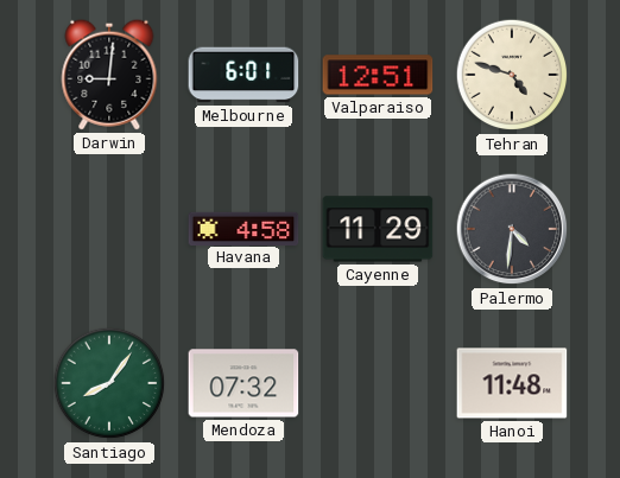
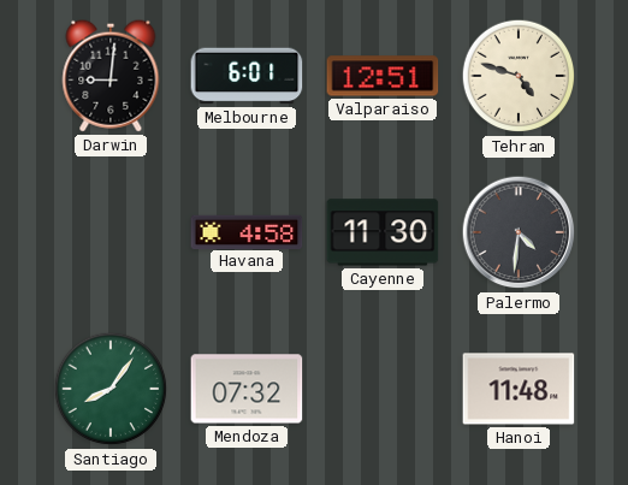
Cayenne: 11:29 -> 11:30
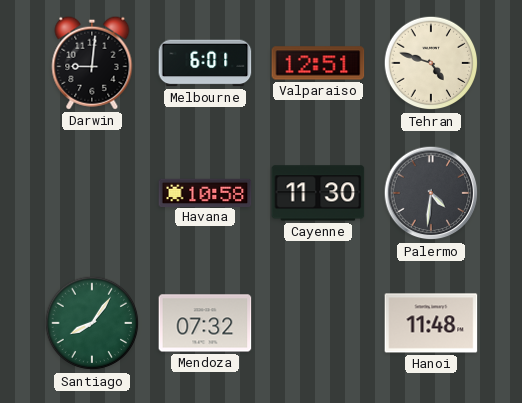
Havana: 4:58 -> 10:58
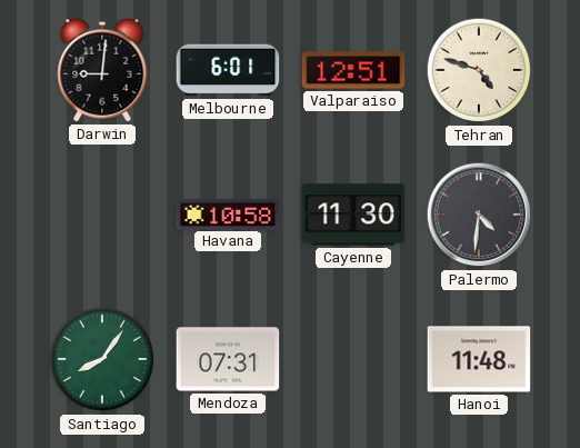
Mendoza: 07:32 -> 07:31
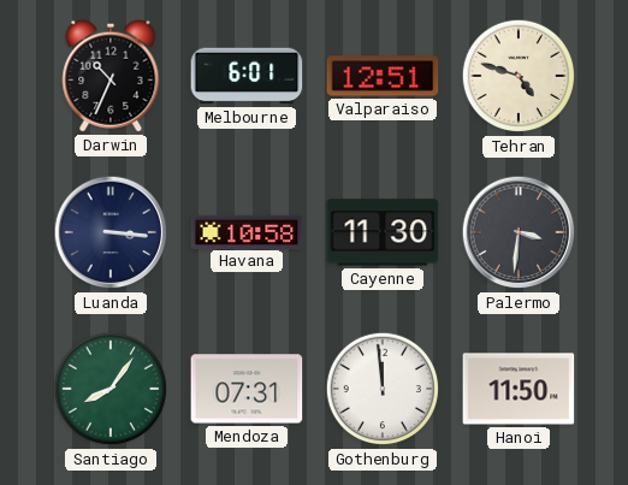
Darwin: 9:01 -> 10:34
Luanda: none -> 3:16
Palermo: 4:31 -> 3:31
Gothenburg: none -> 11:59
Hanoi: 11:48 -> 11:50
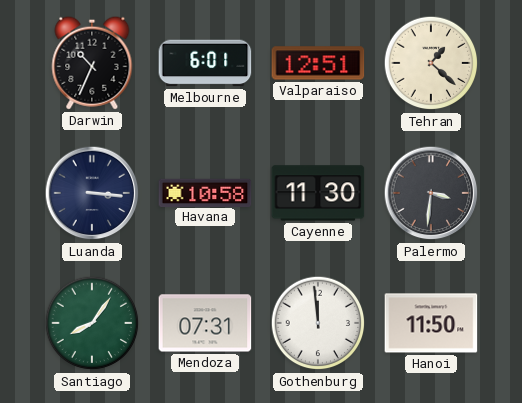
Tehran: 4:48 -> 1:22
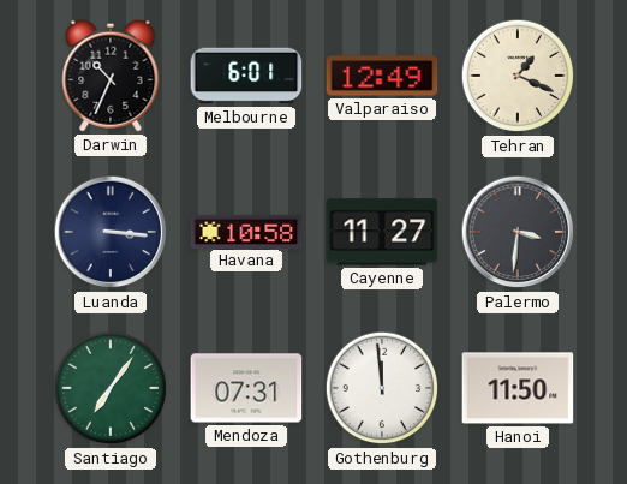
Valparaiso: 12:51 -> 12:49
Tehran: 1:22 -> 1:19
Cayenne: 11:30 -> 11:27
Santiago: 8:06 -> 7:06
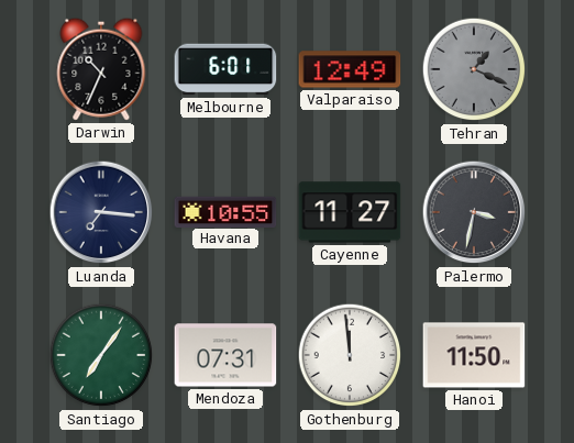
Tehran dial: cream -> grey
Luanda: 3:16 -> 7:16
Havana: 10:58 -> 10:55
Palermo: 3:31 -> 3:32
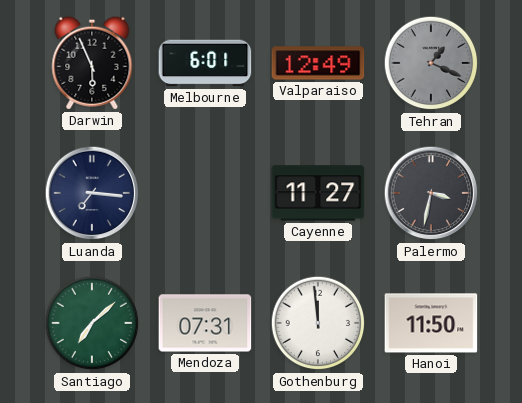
Darwin: 10:34 -> 5:56
Havana: 10:55 -> none
Santiago: 7:06 -> 7:08
